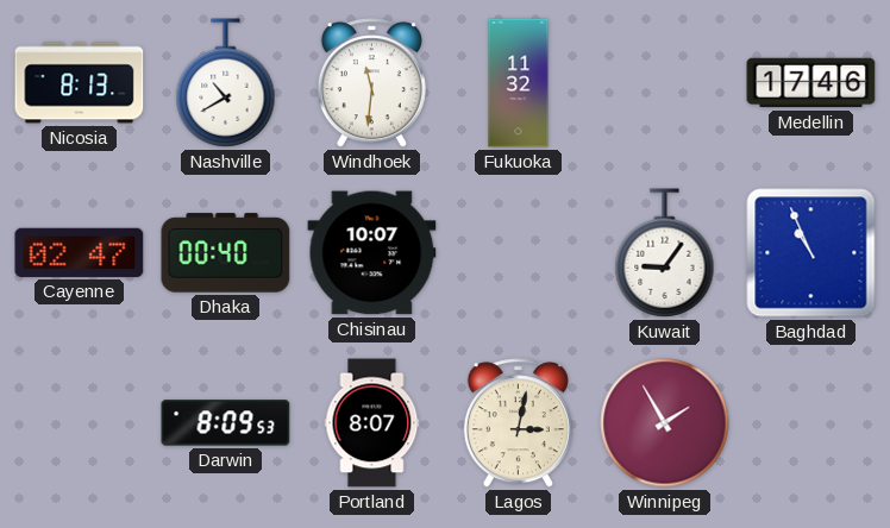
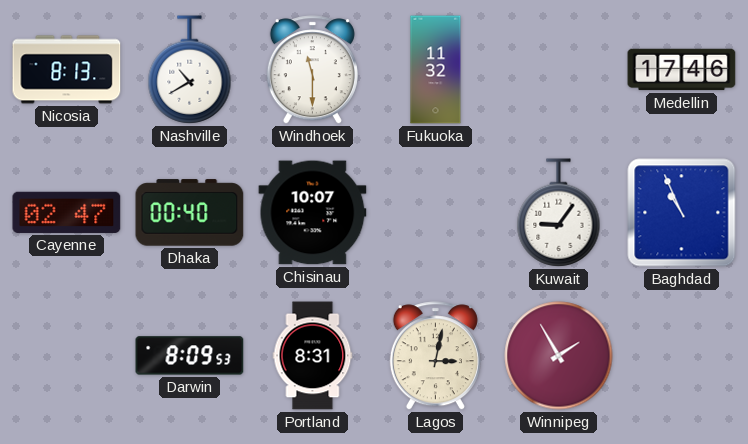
Windhoek: 11:31 -> 11:30
Portland: 8:07 -> 8:31
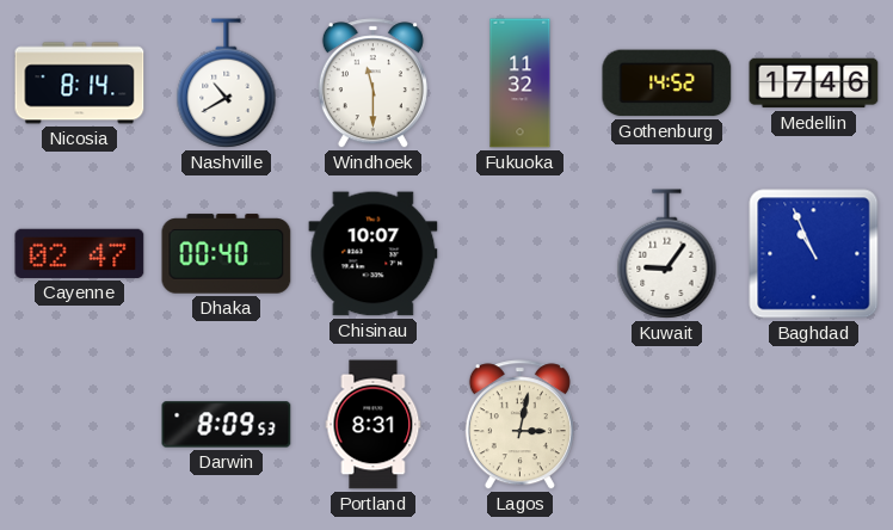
Nicosia: 8:13 -> 8:14
Gothenburg: none -> 14:52
Winnipeg: 1:55 -> none
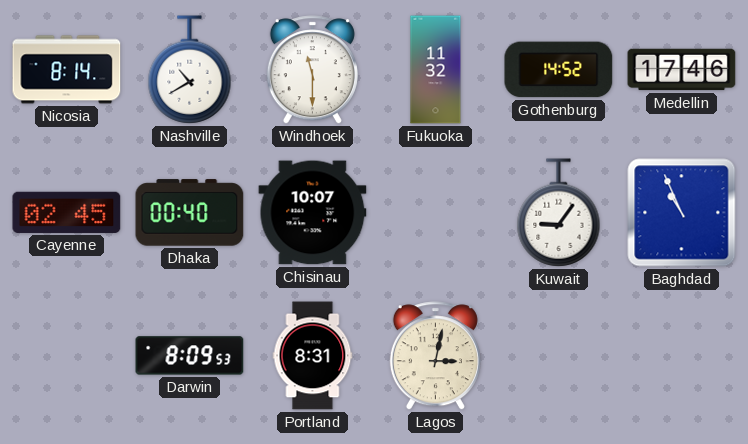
Cayenne: 02:47 -> 02:45
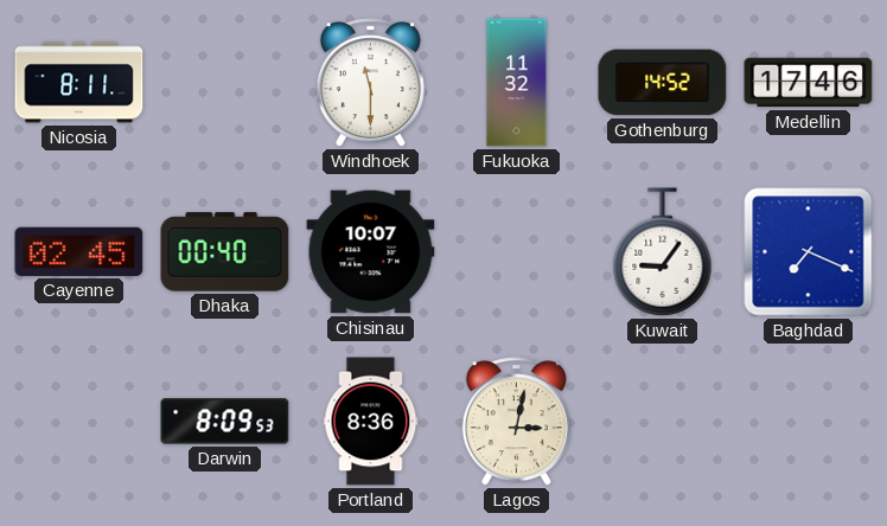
Nicosia: 8:14 -> 8:11
Nashville: 10:40 -> none
Baghdad: 10:56 -> 7:19
Portland: 8:31 -> 8:36
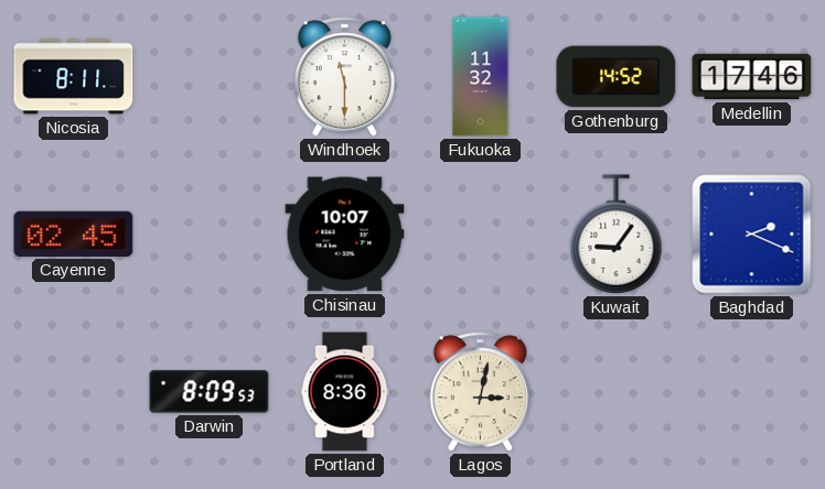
Dhaka: 00:40 -> none
Baghdad: 7:19 -> 2:19
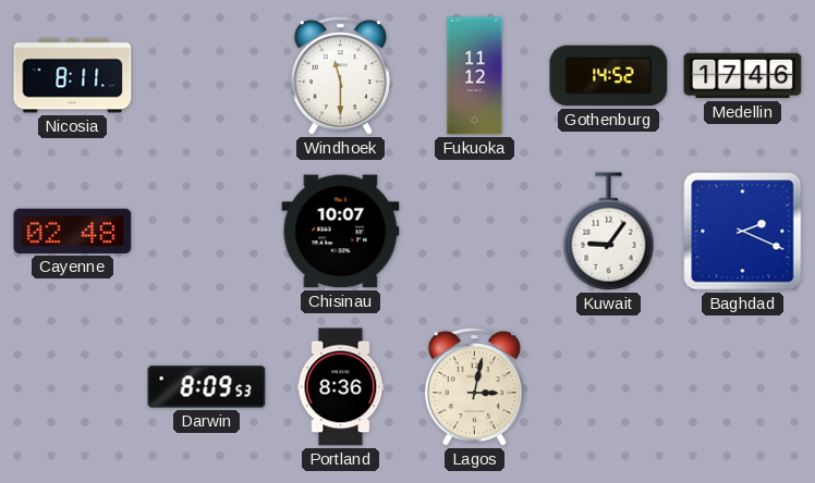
Fukuoka: 11:32 -> 11:12
Cayenne: 02:45 -> 02:48
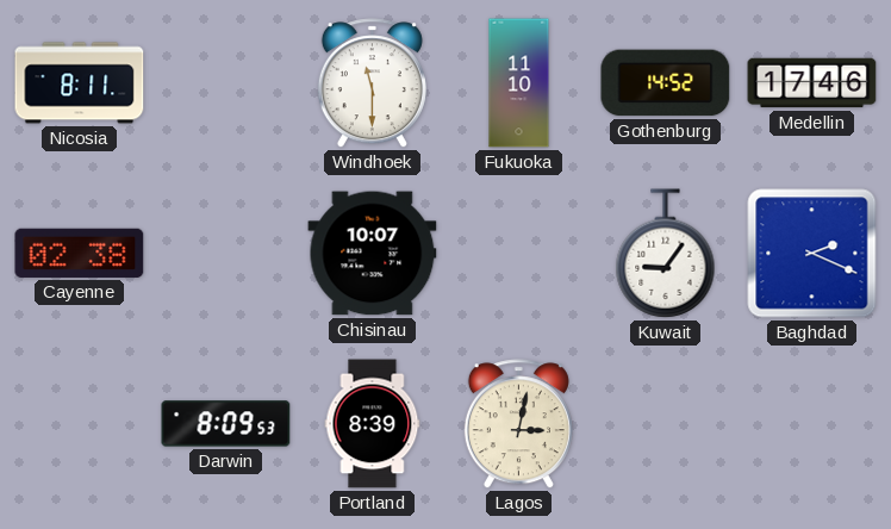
Fukuoka: 11:12 -> 11:10
Cayenne: 02:48 -> 02:38
Portland: 8:36 -> 8:39
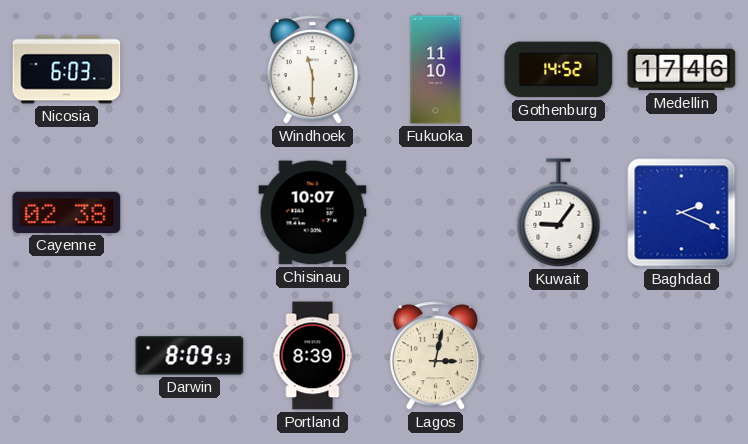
Nicosia: 8:11 -> 6:03
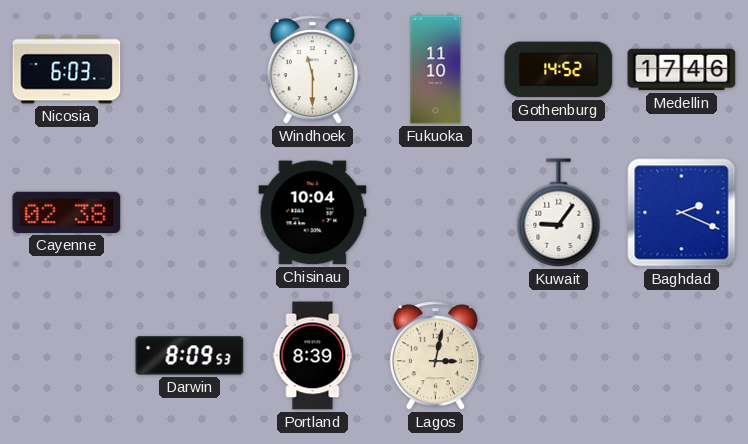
Chisinau: 10:07 -> 10:04
